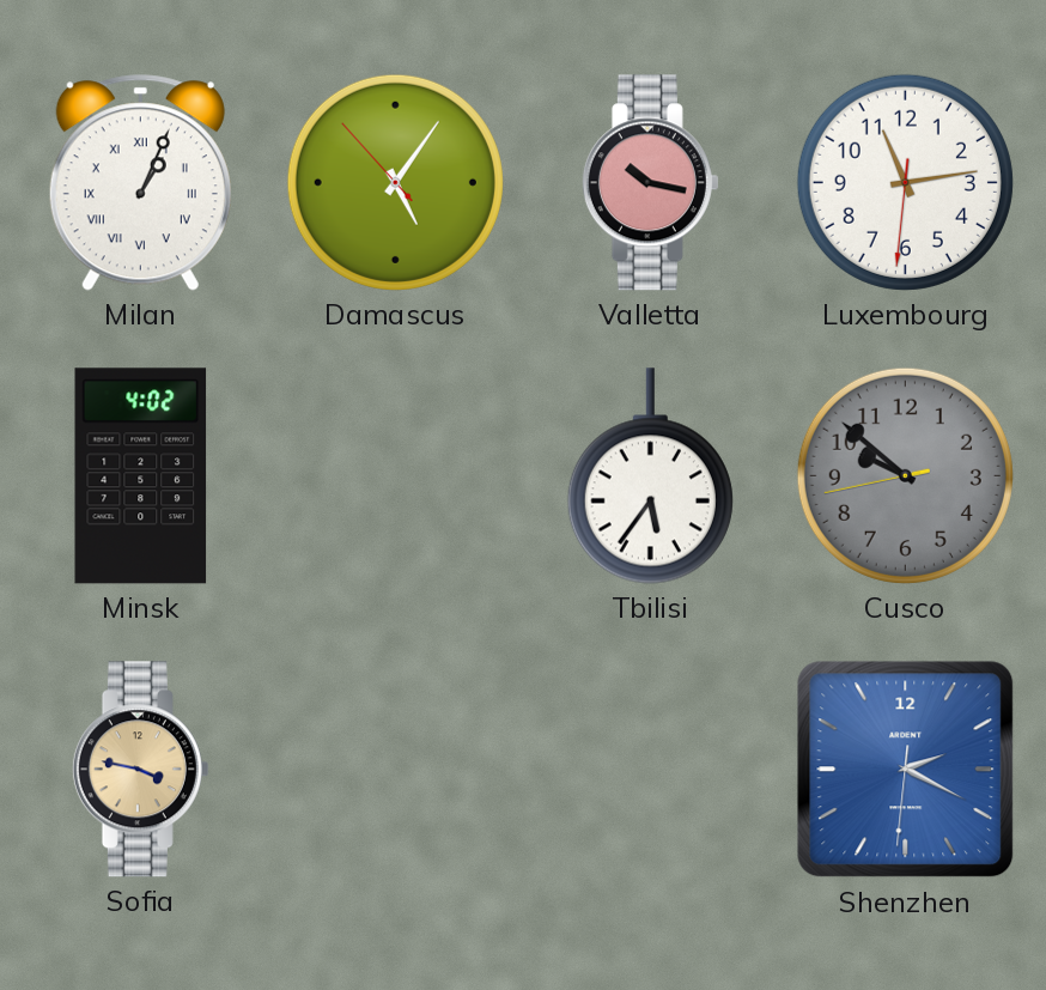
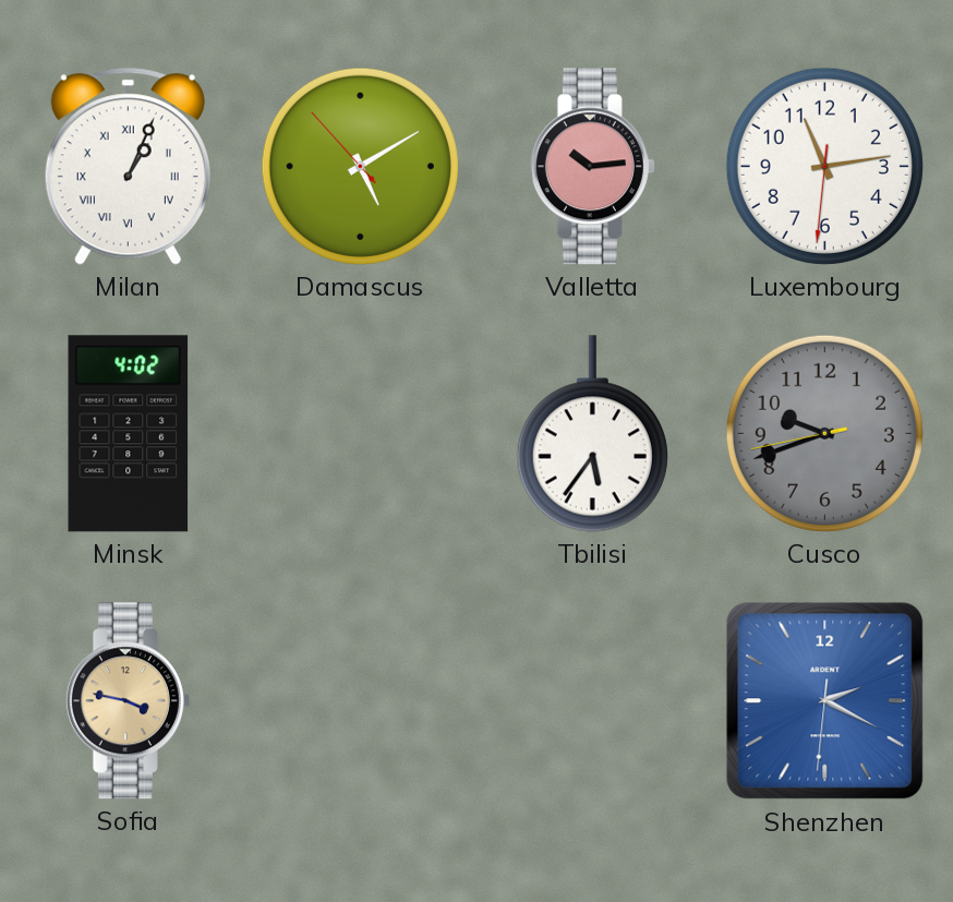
Damascus: 5:05 -> 5:09
Valletta: 10:17 -> 10:14
Cusco: 9:51 -> 9:41
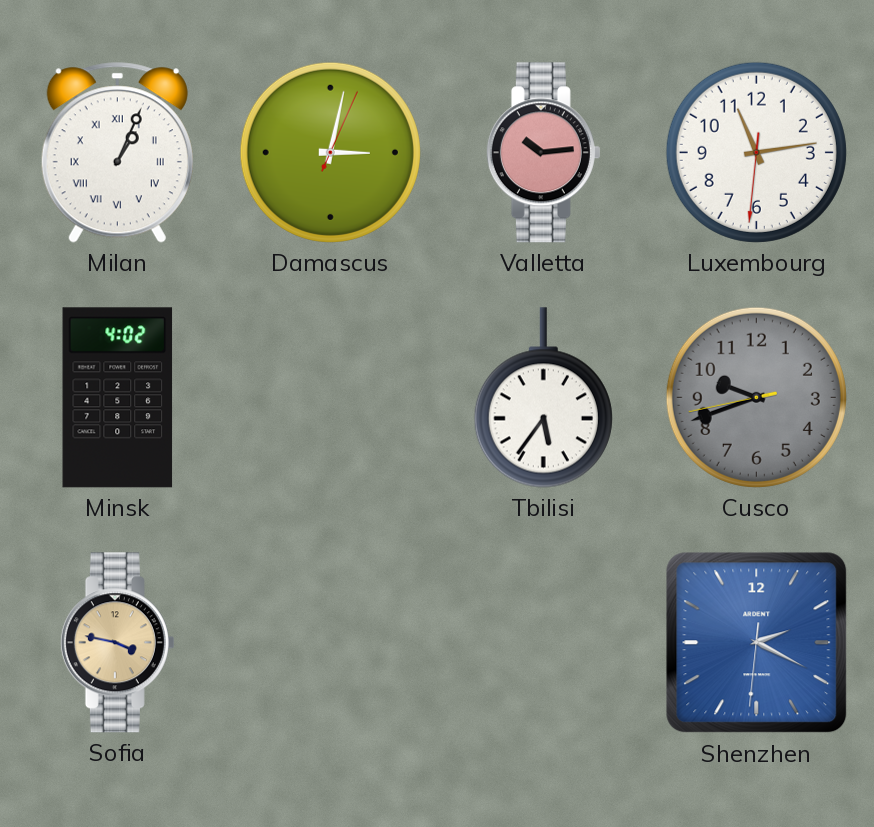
Damascus: 5:09 -> 3:02
